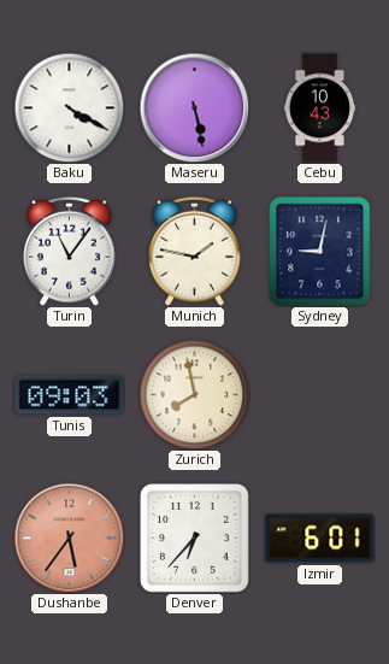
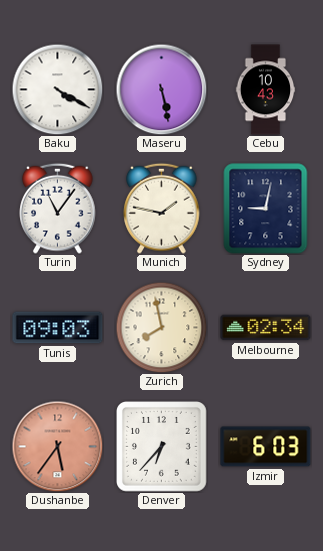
Melbourne: none -> 02:34
Izmir: 6:01 -> 6:03
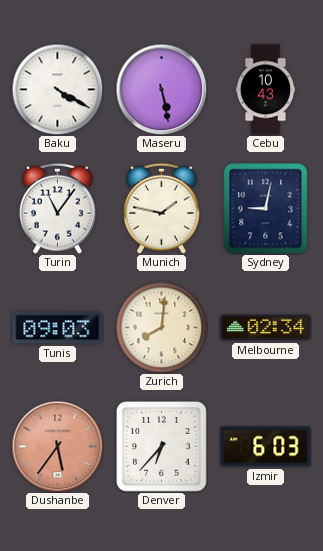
Zurich: 7:58 -> 8:01
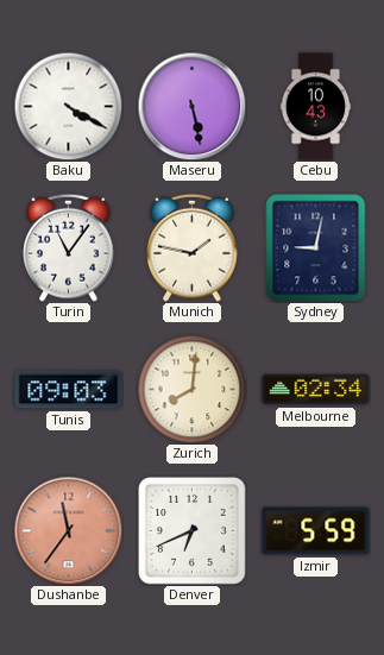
Dushanbe: 5:36 -> 11:36
Denver: 6:37 -> 6:41
Izmir: 6:03 -> 5:59
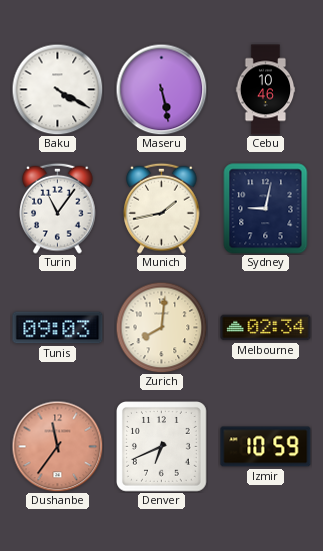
Cebu: 10:43 -> 10:46
Munich: 1:47 -> 1:43
Izmir: 5:59 -> 10:59
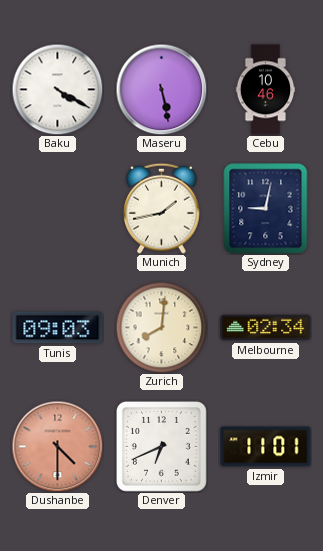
Turin: 11:06 -> none
Dushanbe: 11:36 -> 4:30
Izmir: 10:59 -> 11:01
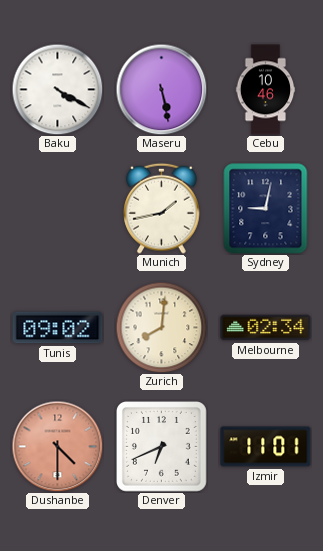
Tunis: 09:03 -> 09:02
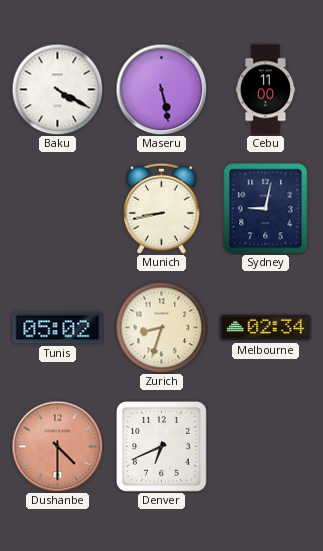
Cebu: 10:46 -> 11:00
Munich: 1:43 -> 8:43
Tunis: 09:02 -> 05:02
Zurich: 8:01 -> 8:33
Izmir: 11:01 -> none
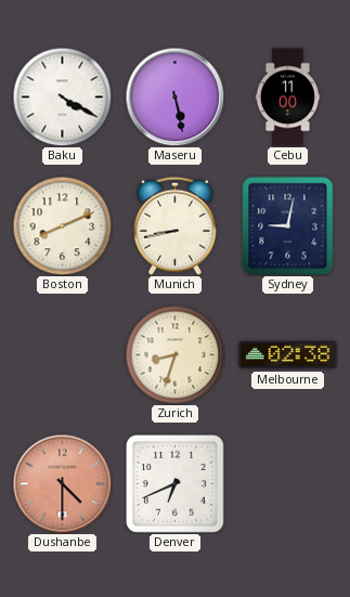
Boston: none -> 8:11
Tunis: 05:02 -> none
Melbourne: 02:34 -> 02:38
